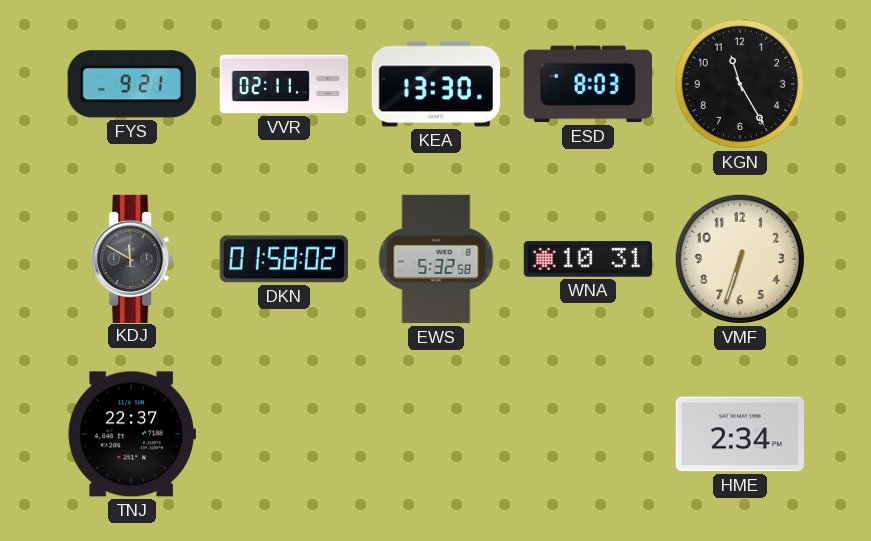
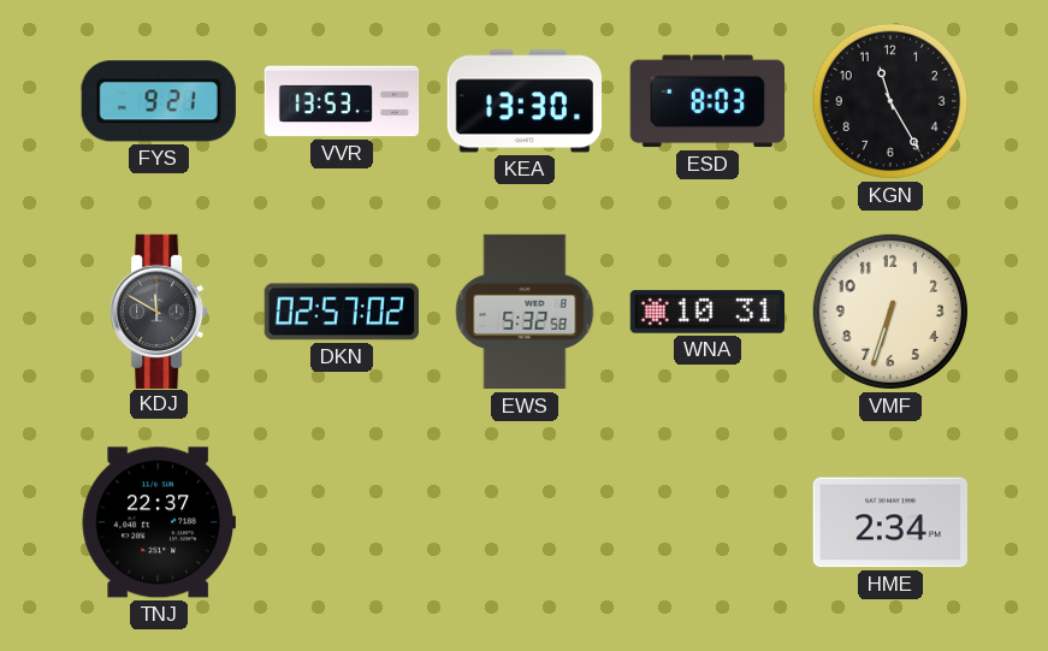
VVR: 02:11 -> 13:53
DKN: 01:58 -> 02:57
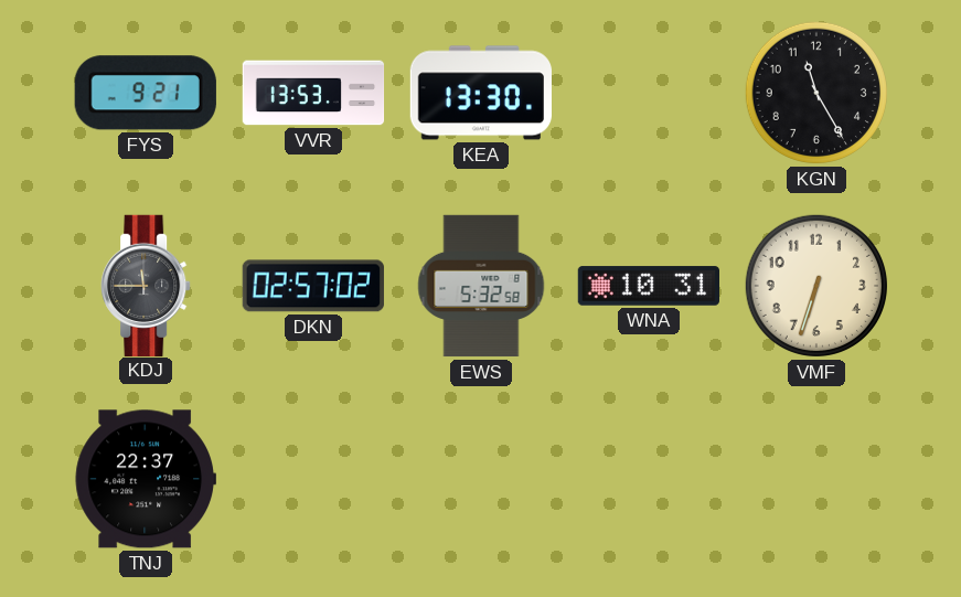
ESD: 8:03 -> none
KDJ: 11:50 -> 11:45
HME: 2:34 -> none
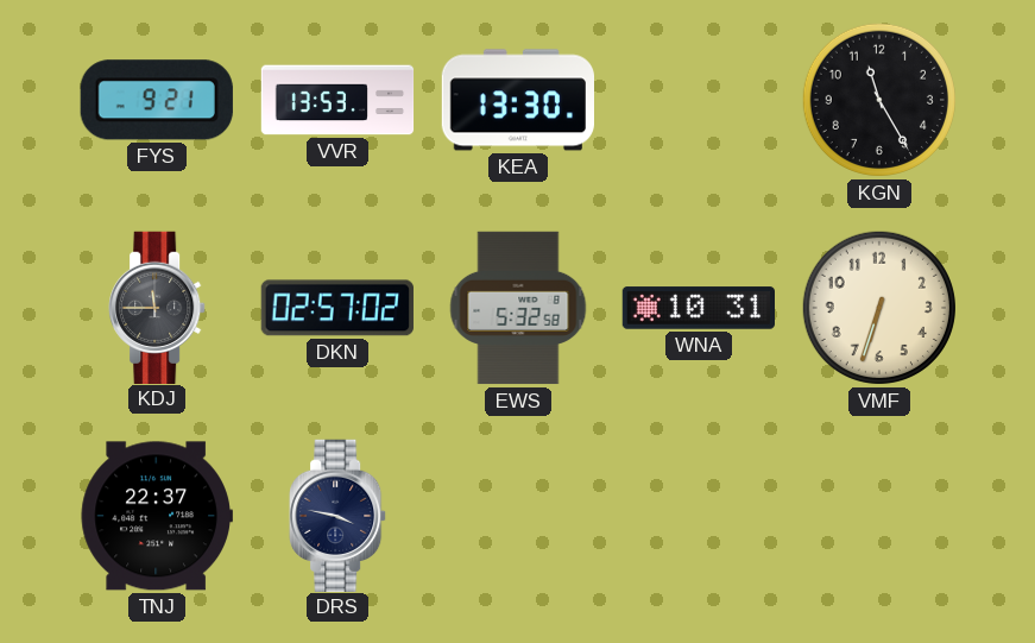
DRS: none -> 3:47
